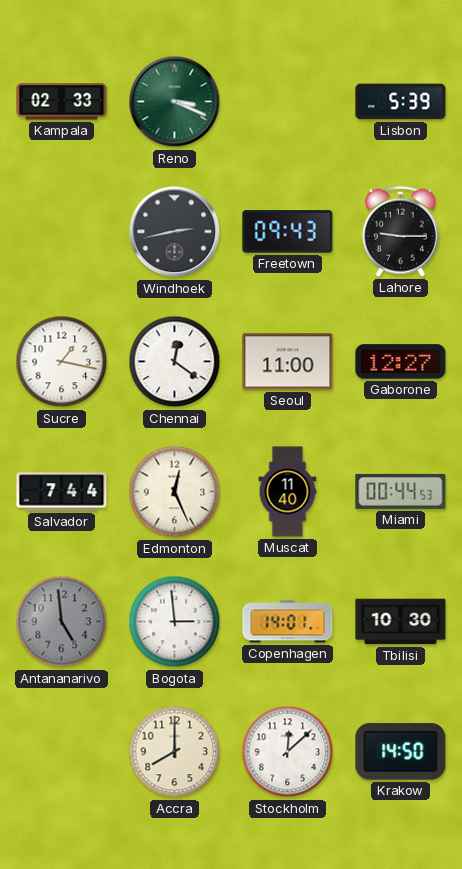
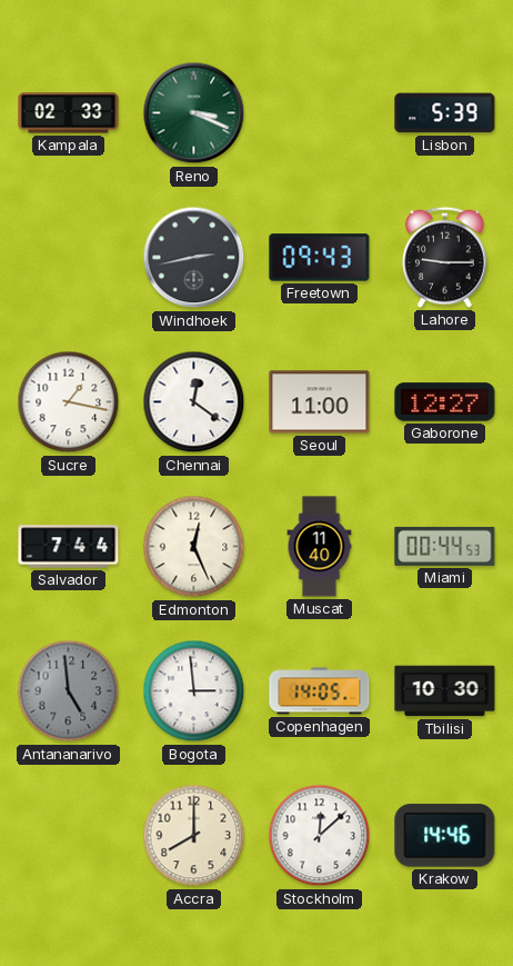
Copenhagen: 14:01 -> 14:05
Krakow: 14:50 -> 14:46
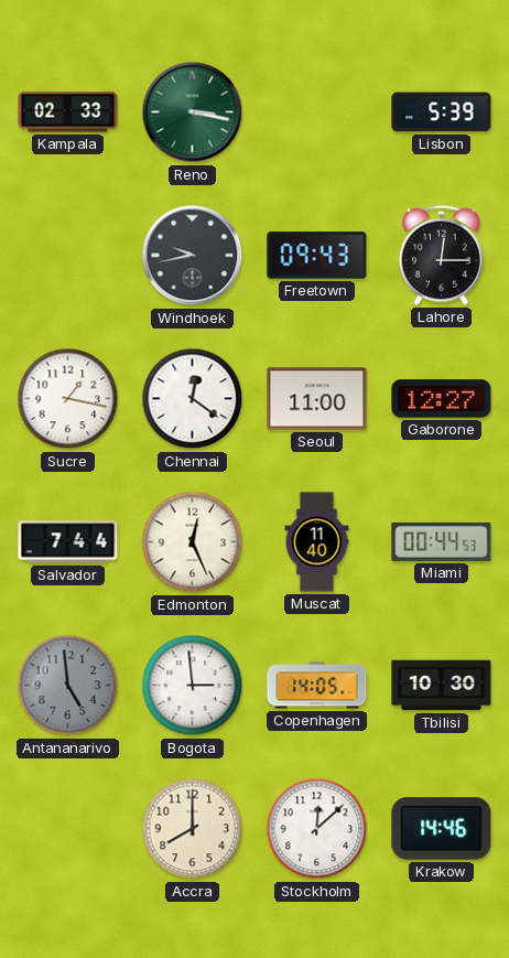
Reno: 3:19 -> 3:17
Windhoek: 2:43 -> 9:43
Lahore: 9:15 -> 12:15
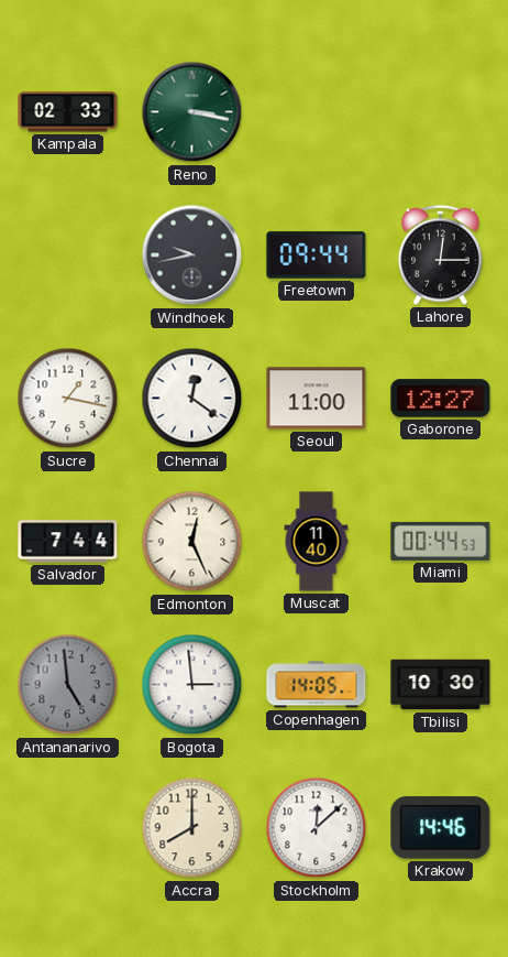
Lisbon: 5:39 -> none
Freetown: 09:43 -> 09:44
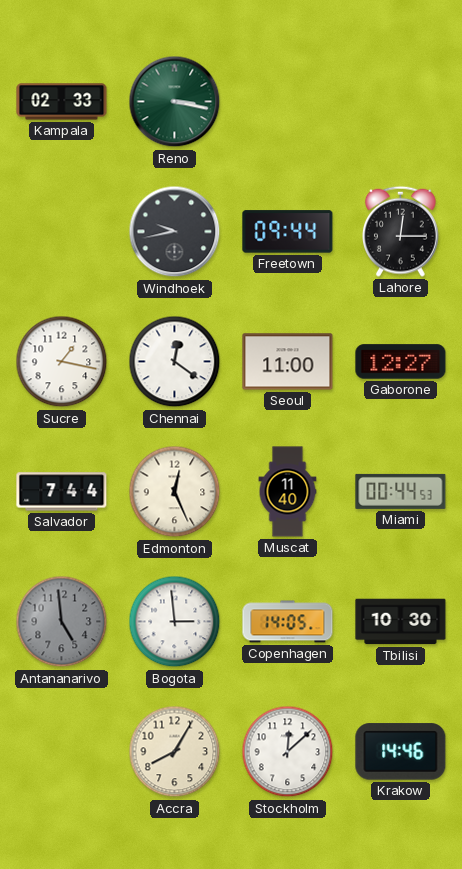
Accra: 8:00 -> 8:05
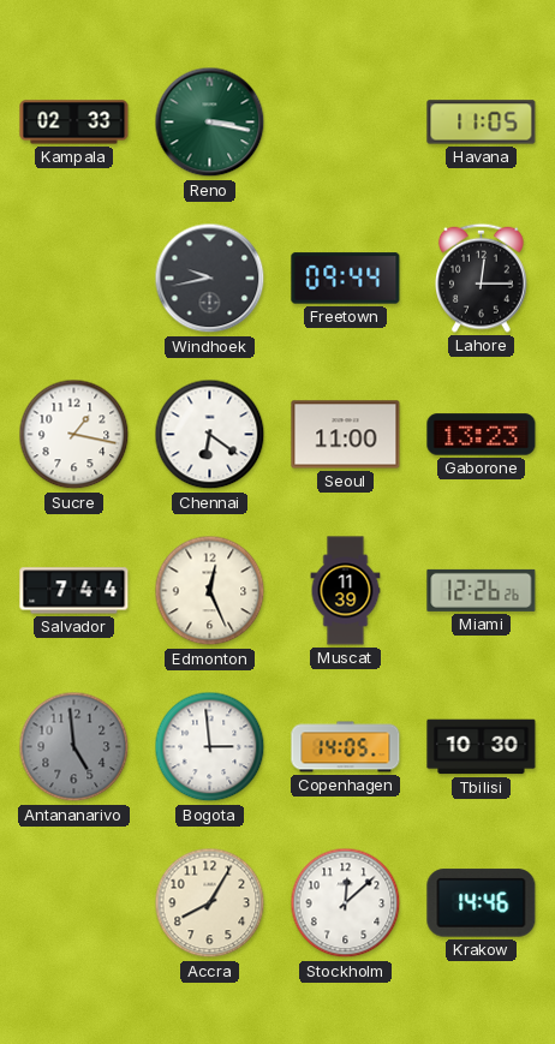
Havana: none -> 11:05
Chennai: 12:21 -> 6:21
Gaborone: 12:27 -> 13:23
Muscat: 11:40 -> 11:39
Miami: 00:44 -> 12:26
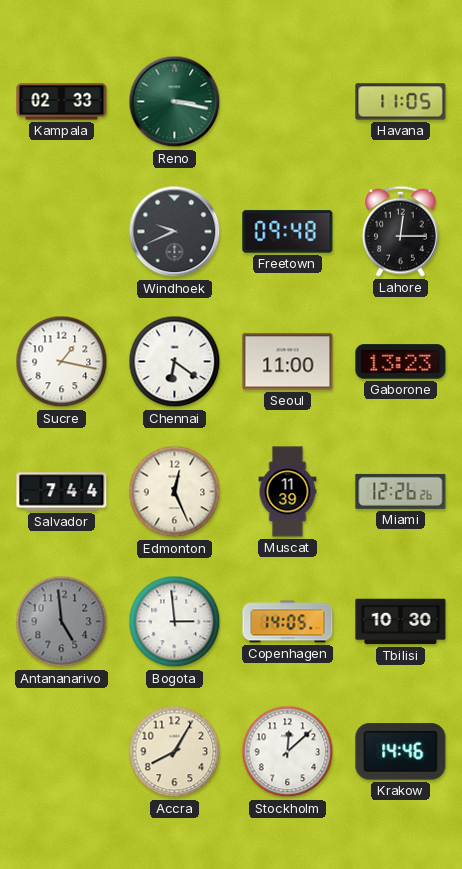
Windhoek: 9:43 -> 9:41
Freetown: 09:44 -> 09:48
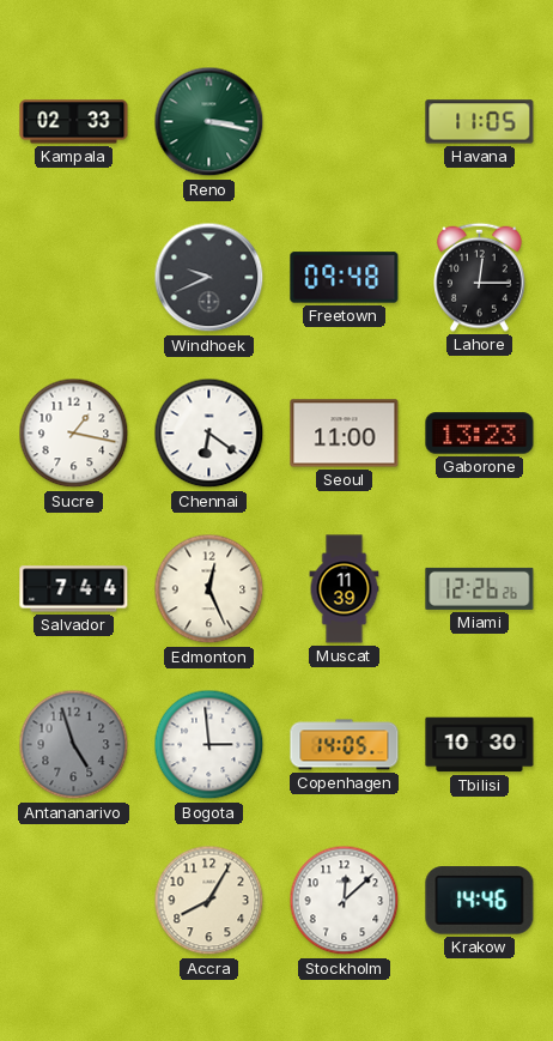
Antananarivo: 4:59 -> 4:57
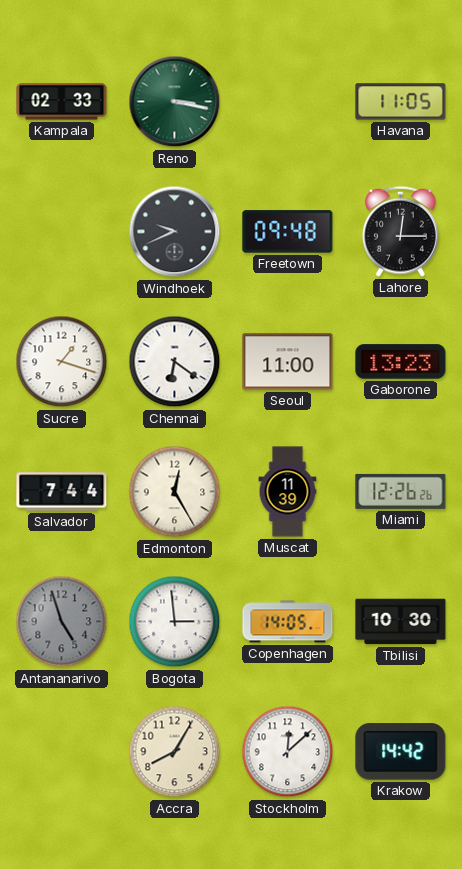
Sucre: 1:17 -> 1:18
Edmonton: 12:26 -> 12:25
Krakow: 14:46 -> 14:42
